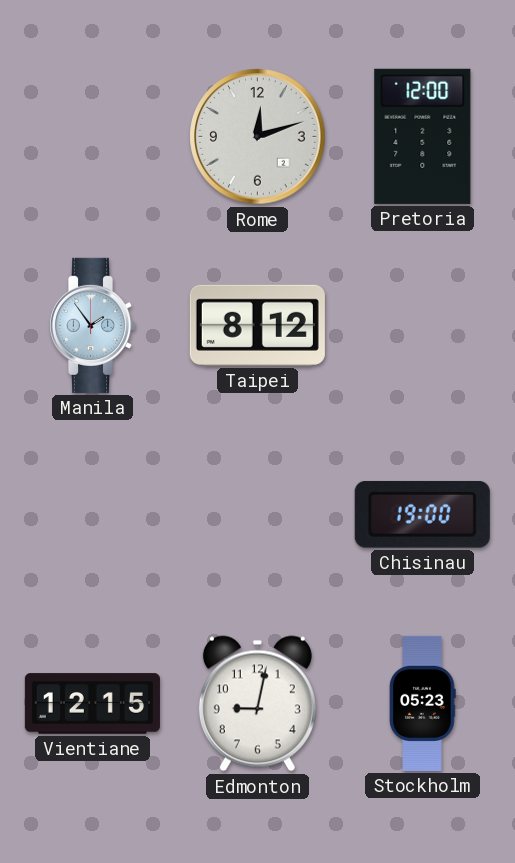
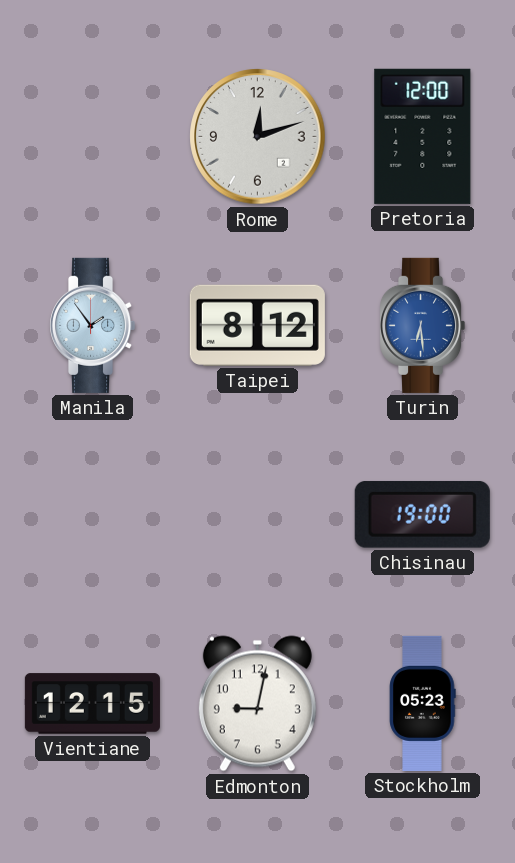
Turin: none -> 6:29
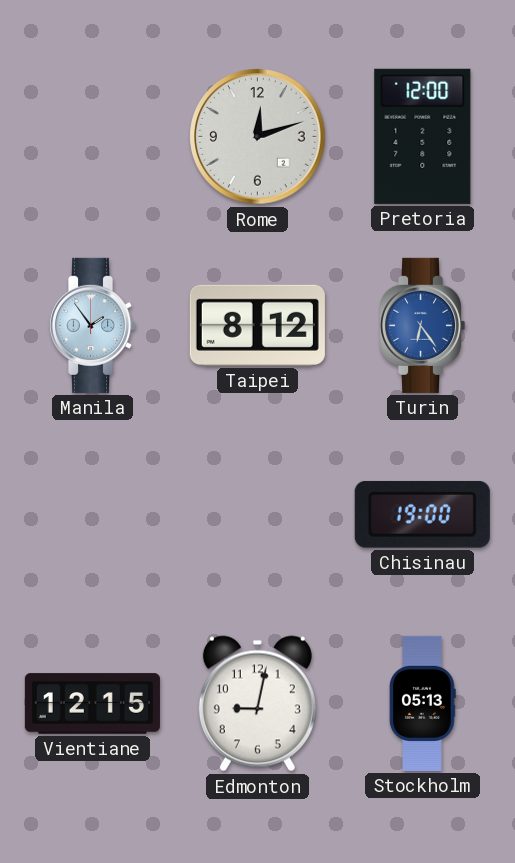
Turin: 6:29 -> 6:24
Stockholm: 05:23 -> 05:13
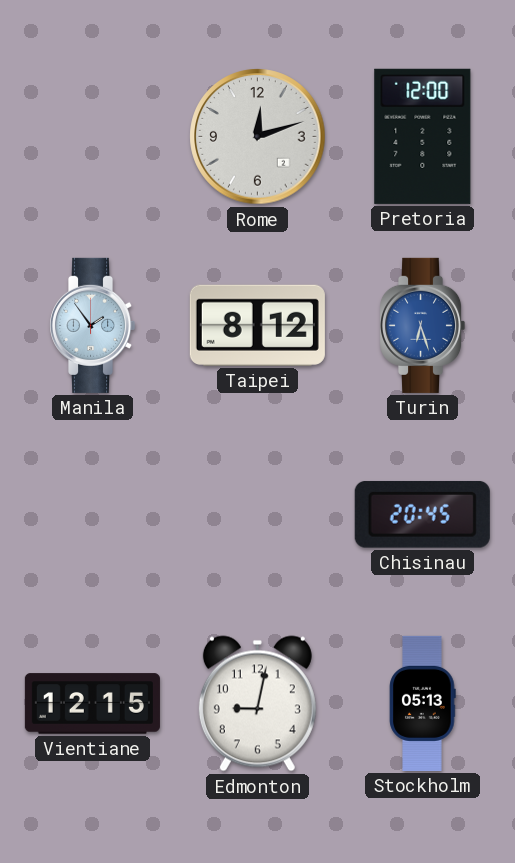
Turin: 6:24 -> 6:27
Chisinau: 19:00 -> 20:45
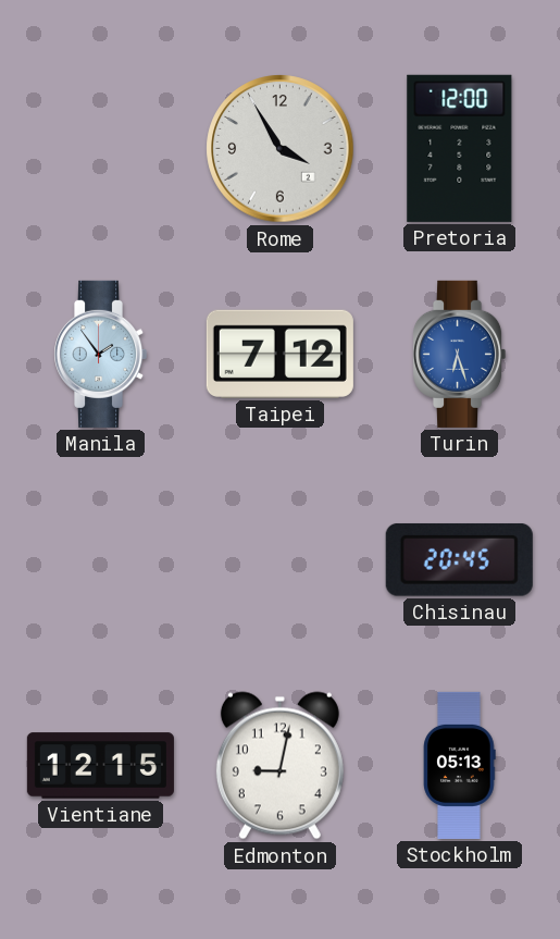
Rome: 12:12 -> 3:55
Taipei: 8:12 -> 7:12
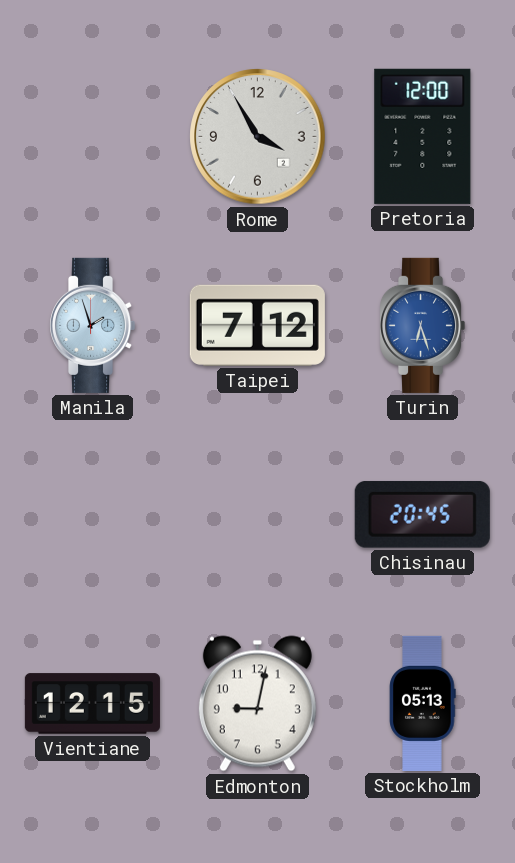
Manila: 1:54 -> 1:57
